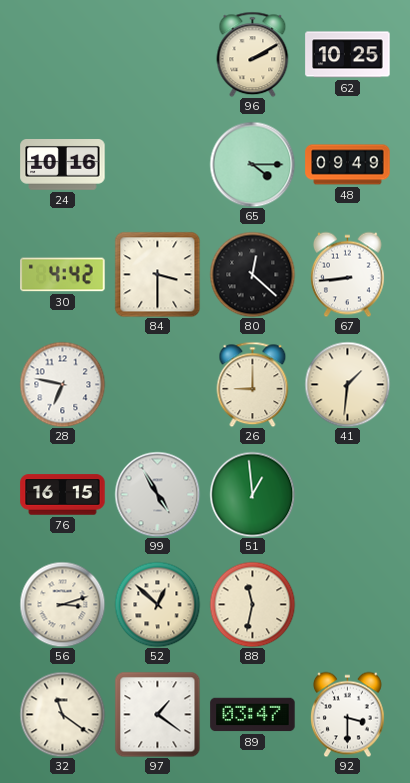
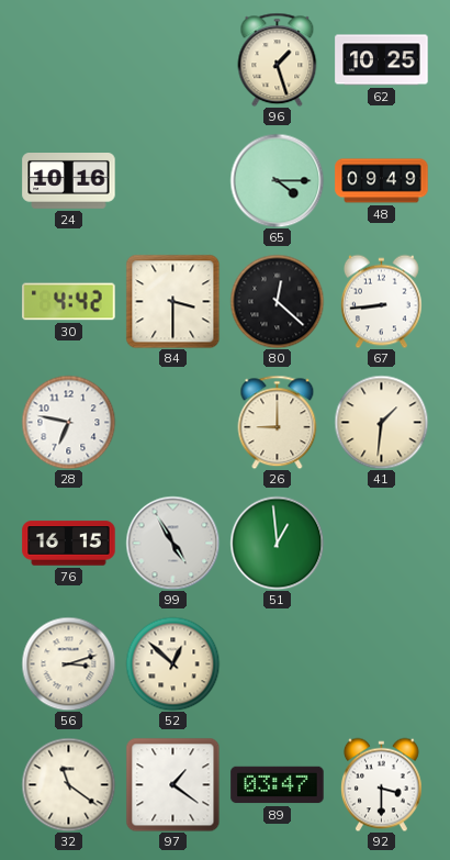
96: 2:10 -> 1:27
88: 11:32 -> none
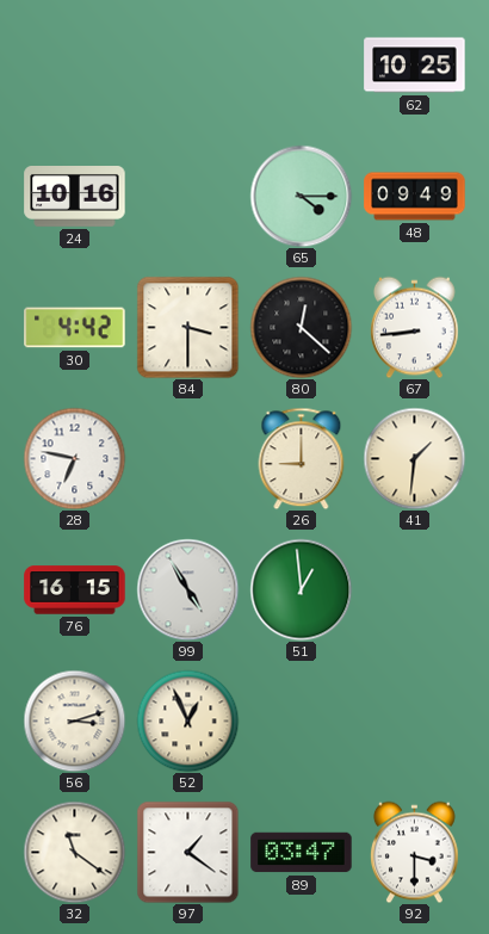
96: 1:27 -> none
52: 12:52 -> 12:56
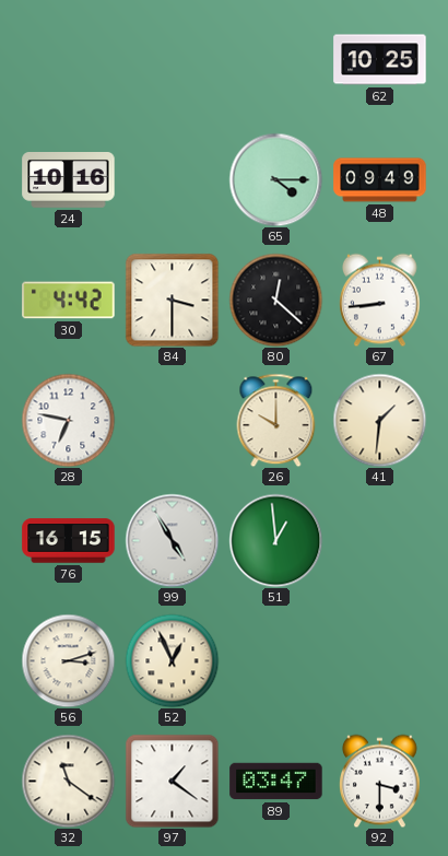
26: 9:00 -> 10:00
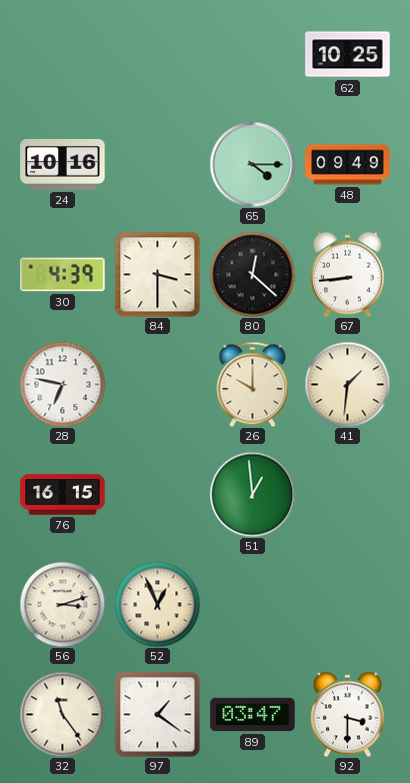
30: 4:42 -> 4:39
99: 4:55 -> none
32: 11:21 -> 11:24
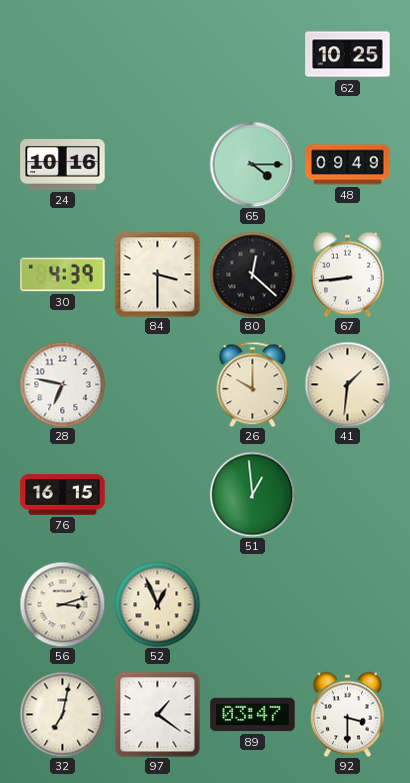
32: 11:24 -> 7:02
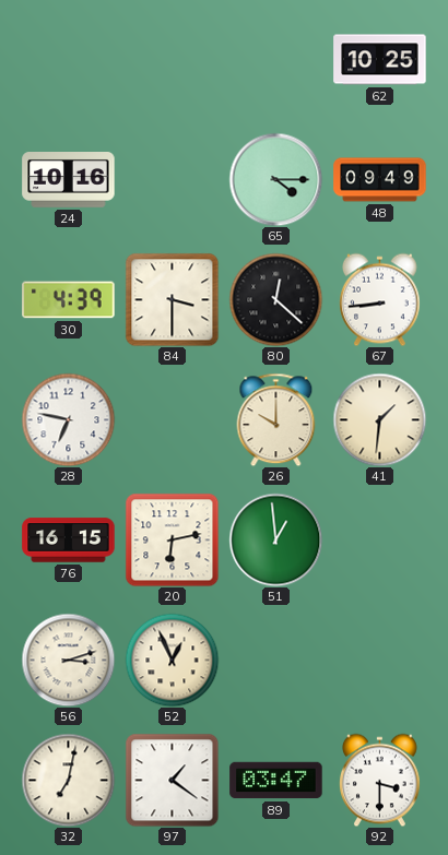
20: none -> 6:13
